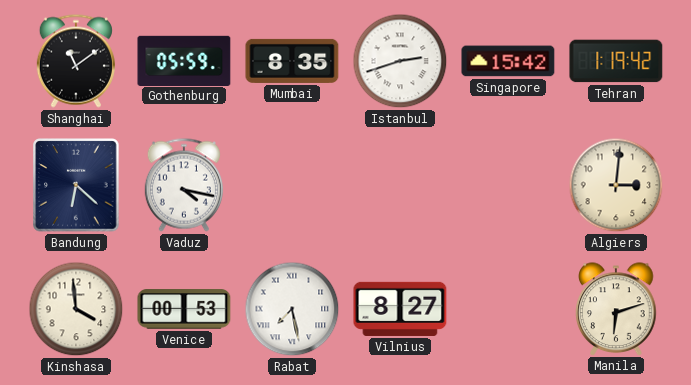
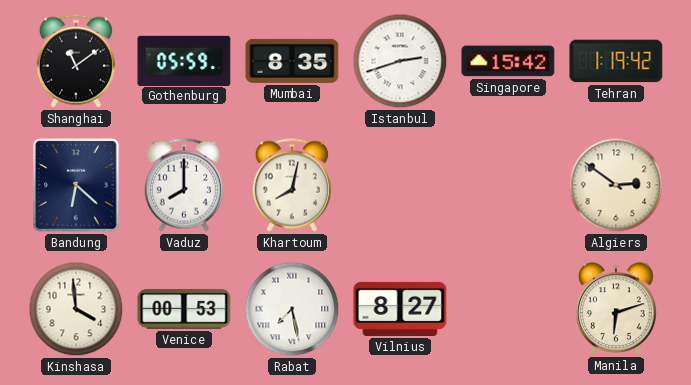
Vaduz: 4:17 -> 8:00
Khartoum: none -> 8:02
Algiers: 3:01 -> 2:51
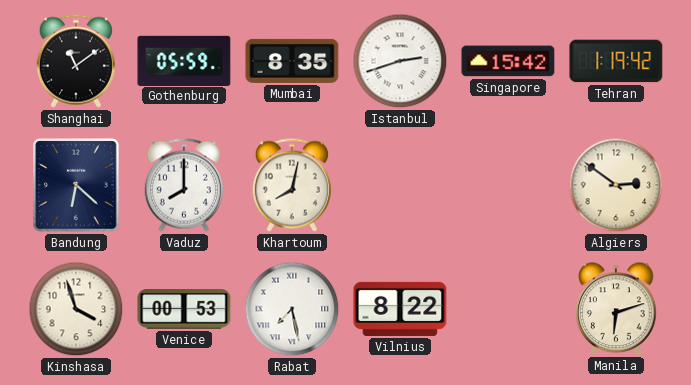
Kinshasa: 3:59 -> 3:57
Vilnius: 8:27 -> 8:22
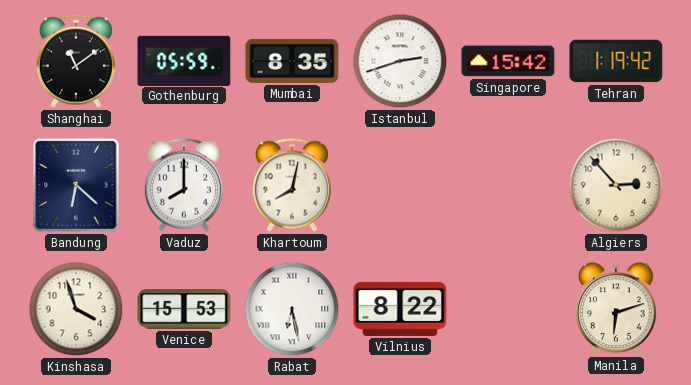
Algiers: 2:51 -> 2:53
Venice: 00:53 -> 15:53
Rabat: 7:28 -> 6:28
